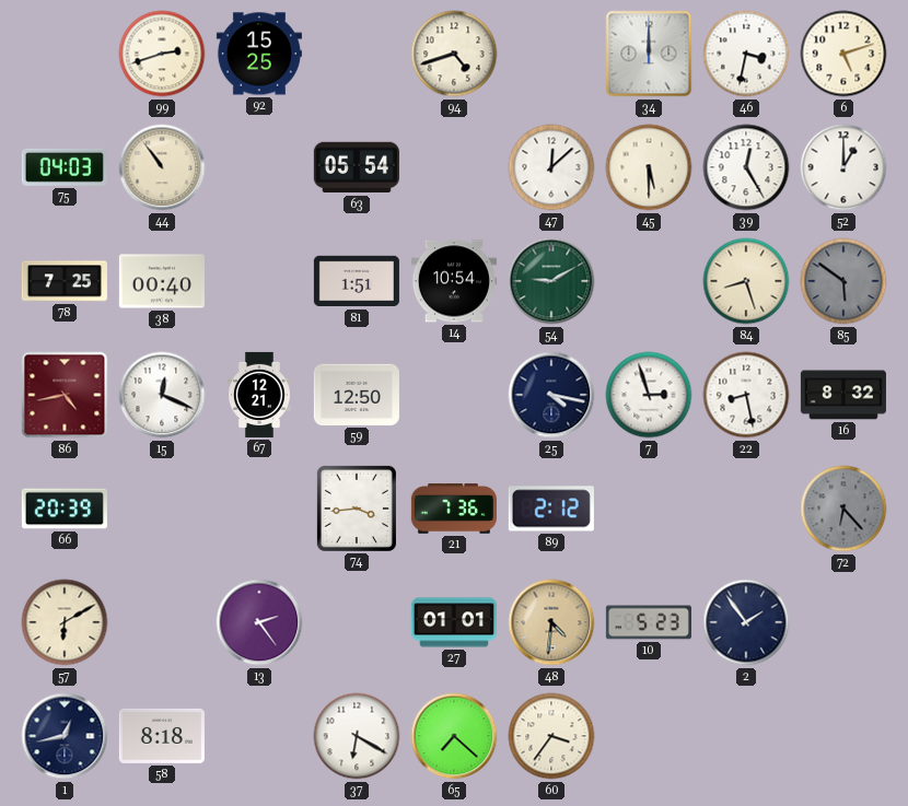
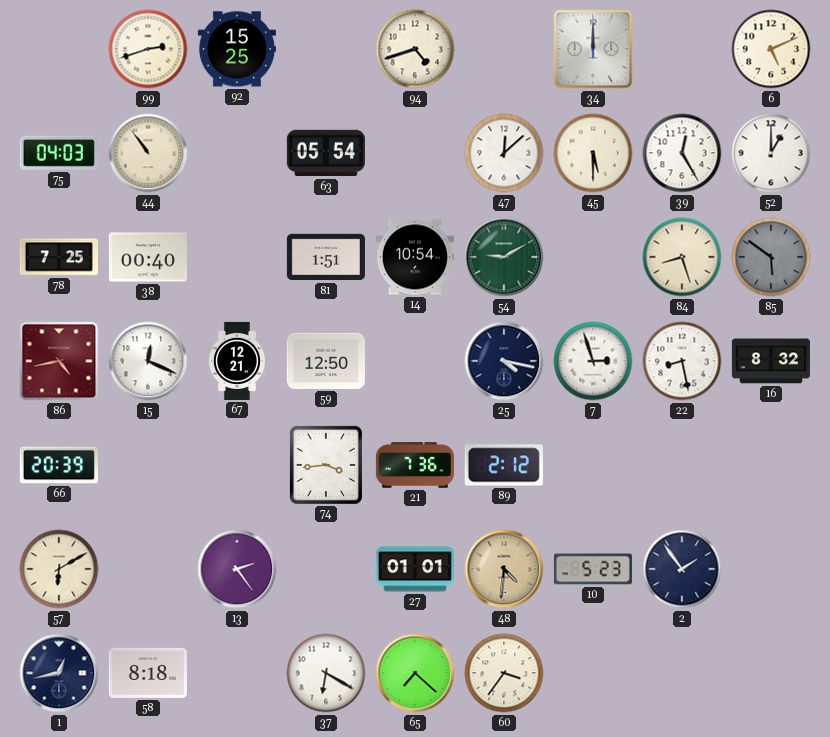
46: 3:32 -> none
6: 5:12 -> 5:11
72: 6:23 -> none
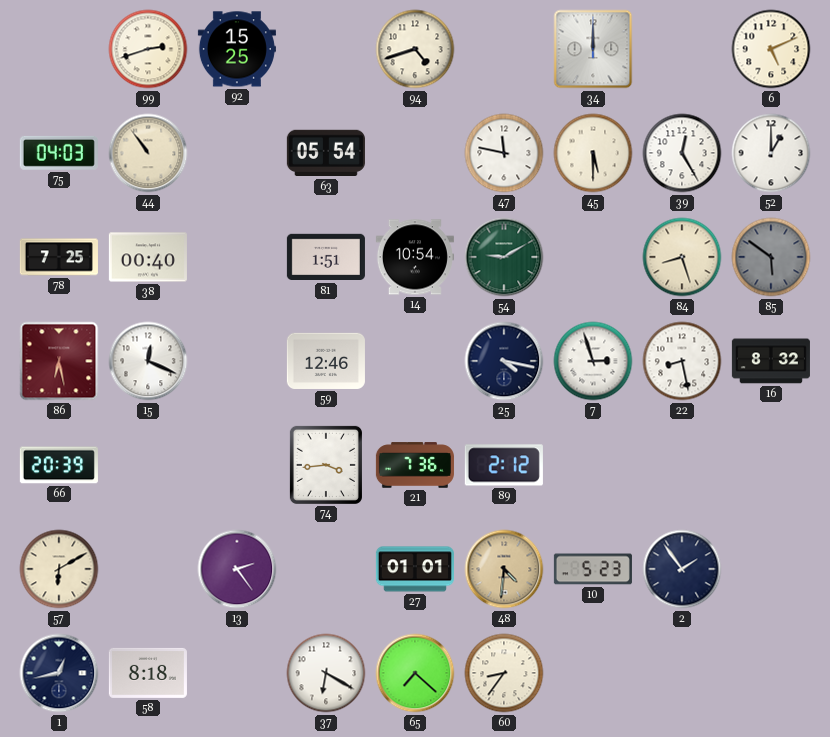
47: 12:08 -> 11:47
86: 4:43 -> 6:28
67: 12:21 -> none
59: 12:50 -> 12:46
60: 3:36 -> 8:36
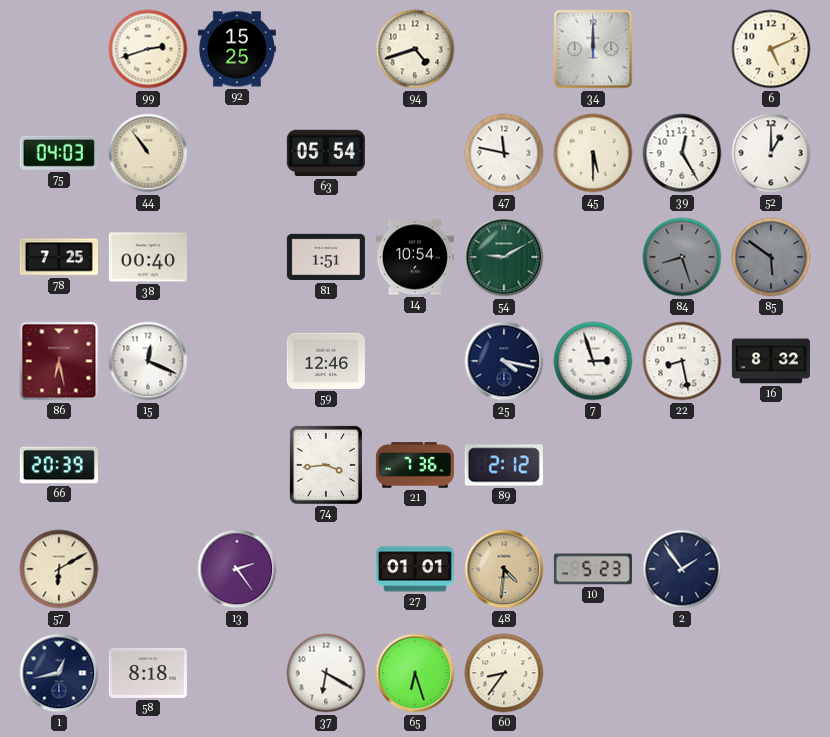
84 dial: cream -> grey
65: 7:22 -> 6:27
